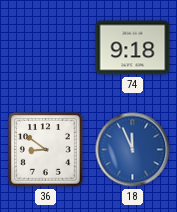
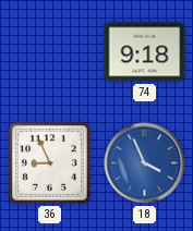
36: 8:51 -> 8:56
18: 11:56 -> 3:56
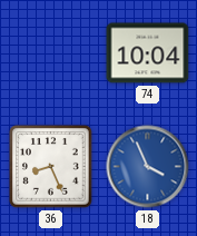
74: 9:18 -> 10:04
36: 8:56 -> 8:26
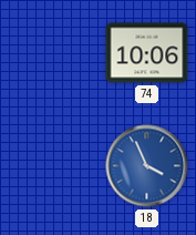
74: 10:04 -> 10:06
36: 8:26 -> none
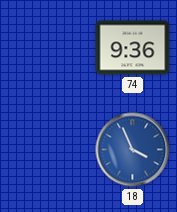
74: 10:06 -> 9:36
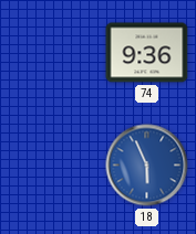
18: 3:56 -> 5:56
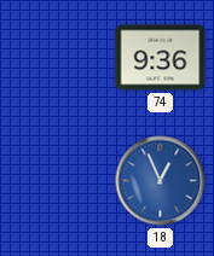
18: 5:56 -> 12:56
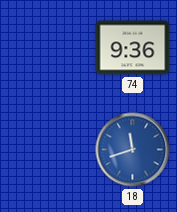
18: 12:56 -> 11:42
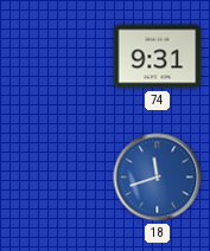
74: 9:36 -> 9:31
